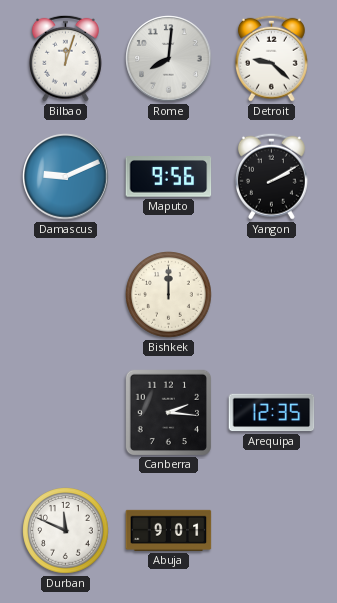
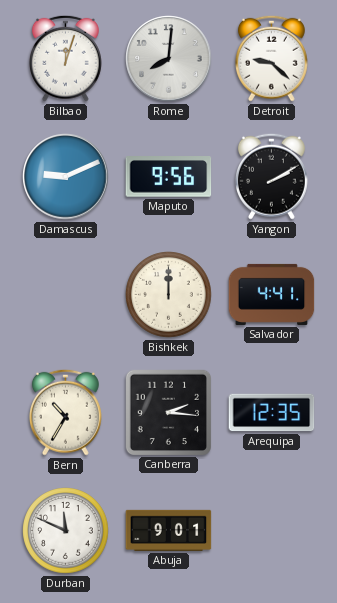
Salvador: none -> 4:41
Bern: none -> 10:35
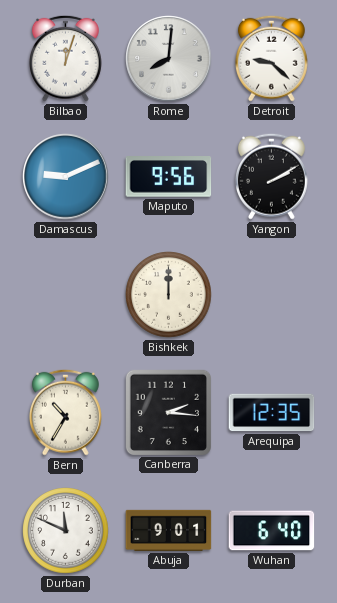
Salvador: 4:41 -> none
Wuhan: none -> 6:40
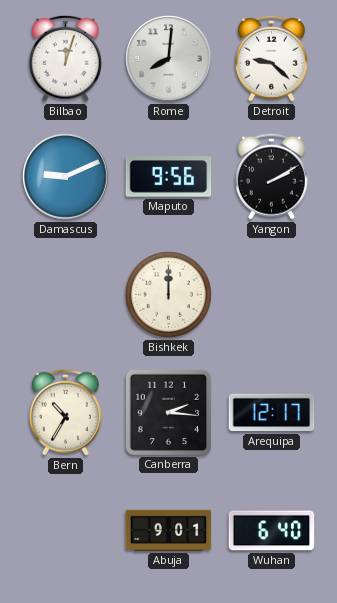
Arequipa: 12:35 -> 12:17
Durban: 11:49 -> none
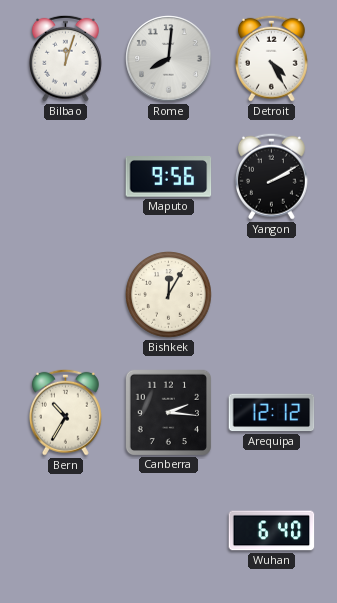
Detroit: 9:22 -> 4:25
Damascus: 9:11 -> none
Bishkek: 12:00 -> 12:05
Arequipa: 12:17 -> 12:12
Abuja: 9:01 -> none
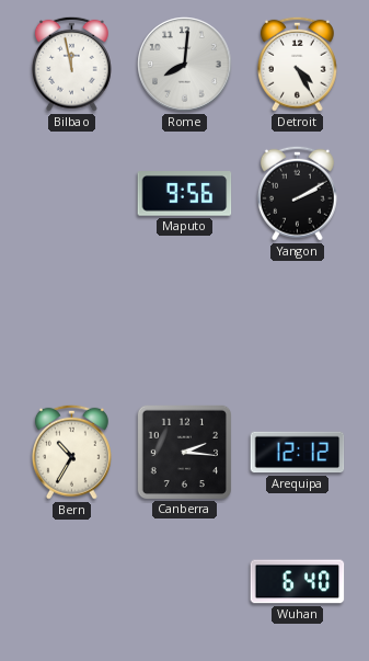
Bilbao: 12:03 -> 11:58
Bishkek: 12:05 -> none
